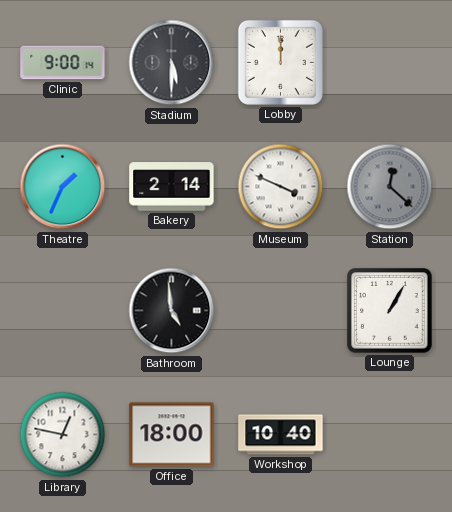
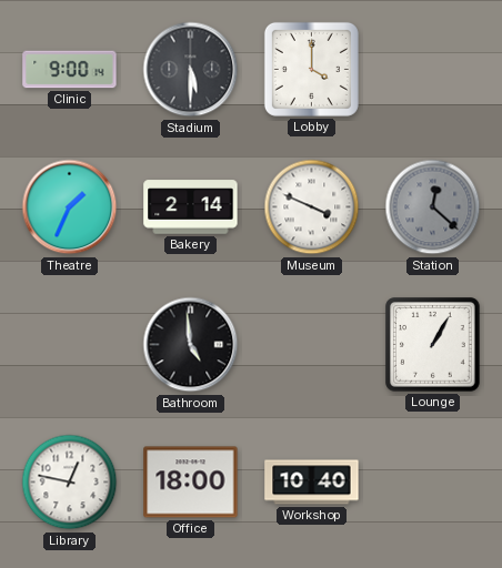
Lobby: 12:00 -> 4:00
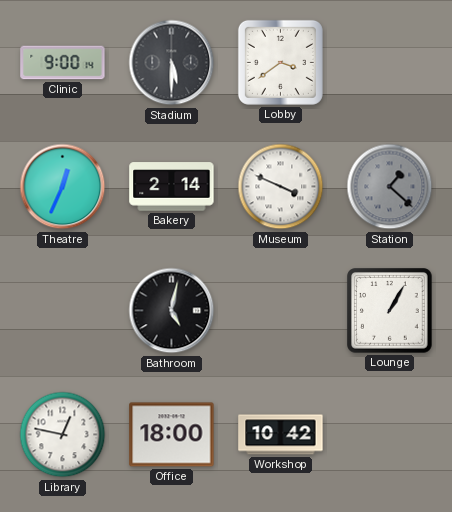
Lobby: 4:00 -> 3:39
Theatre: 1:34 -> 12:34
Station: 12:22 -> 1:22
Bathroom: 4:59 -> 5:02
Workshop: 10:40 -> 10:42
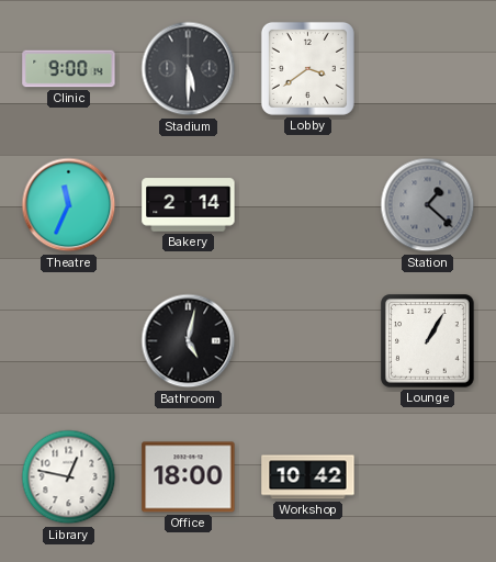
Theatre: 12:34 -> 11:34
Museum: 3:49 -> none
